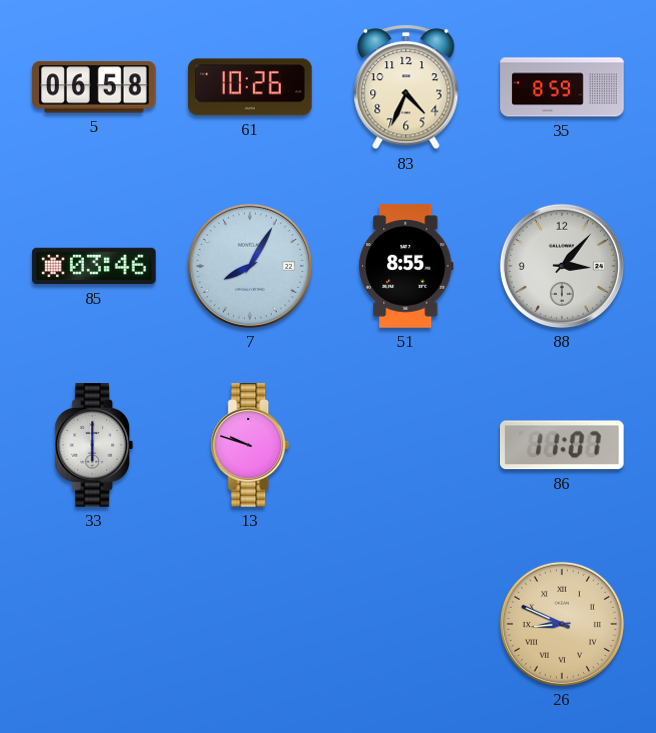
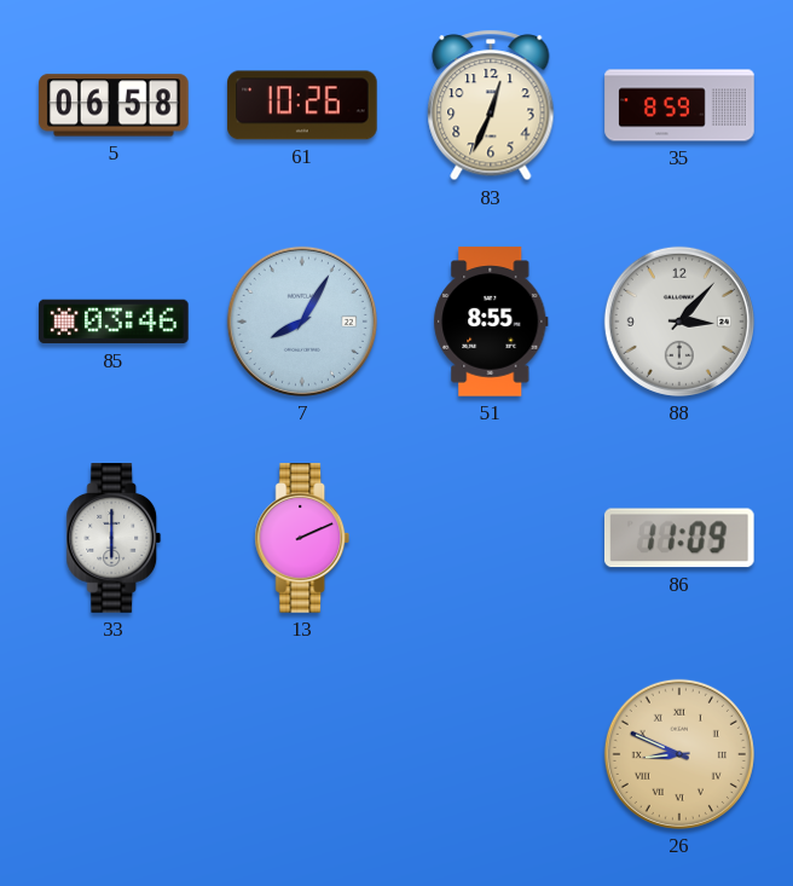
83: 4:34 -> 12:34
13: 9:48 -> 2:11
86: 11:07 -> 11:09
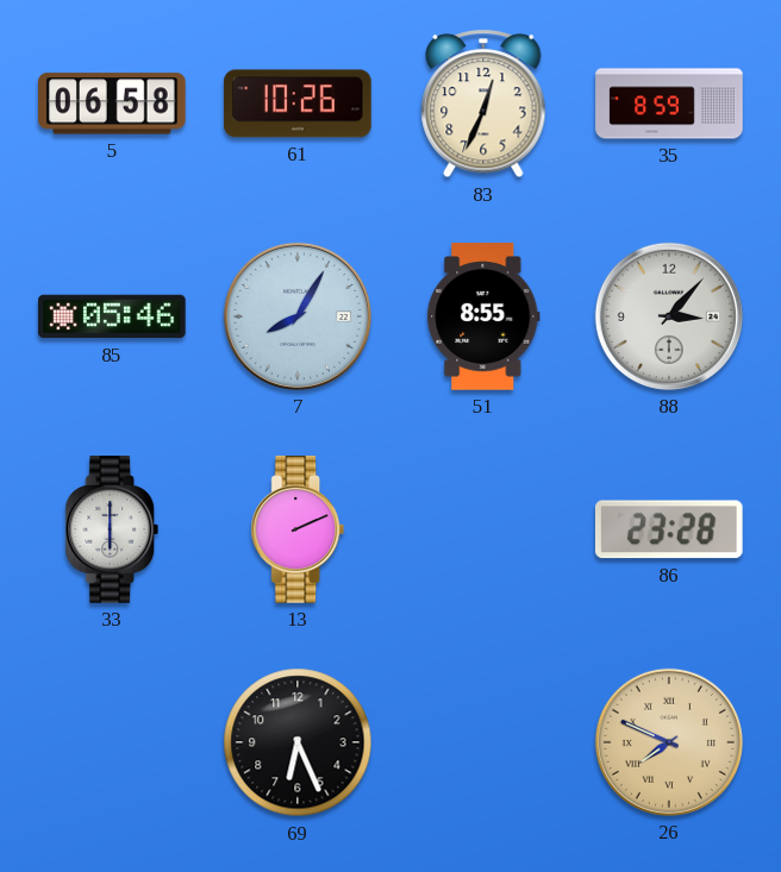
85: 03:46 -> 05:46
86: 11:09 -> 23:28
69: none -> 6:26
26: 8:49 -> 7:49
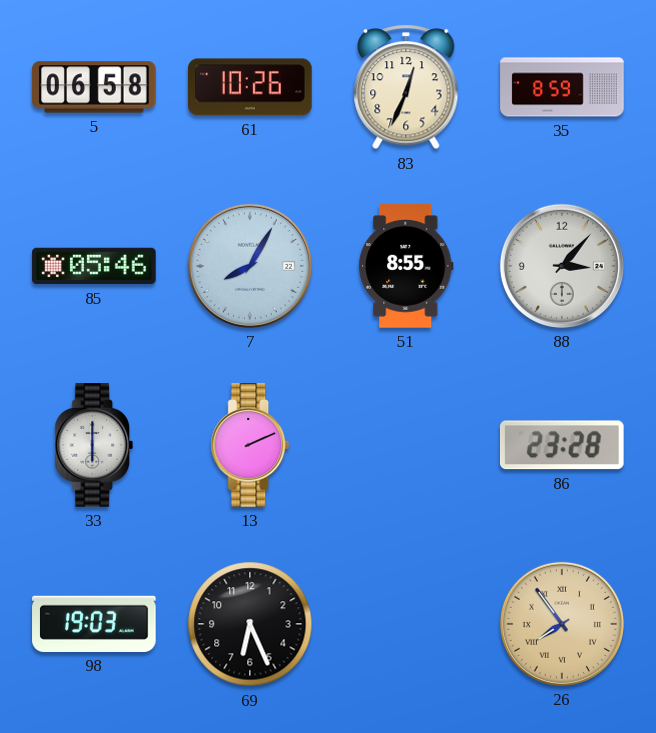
98: none -> 19:03
26: 7:49 -> 7:54
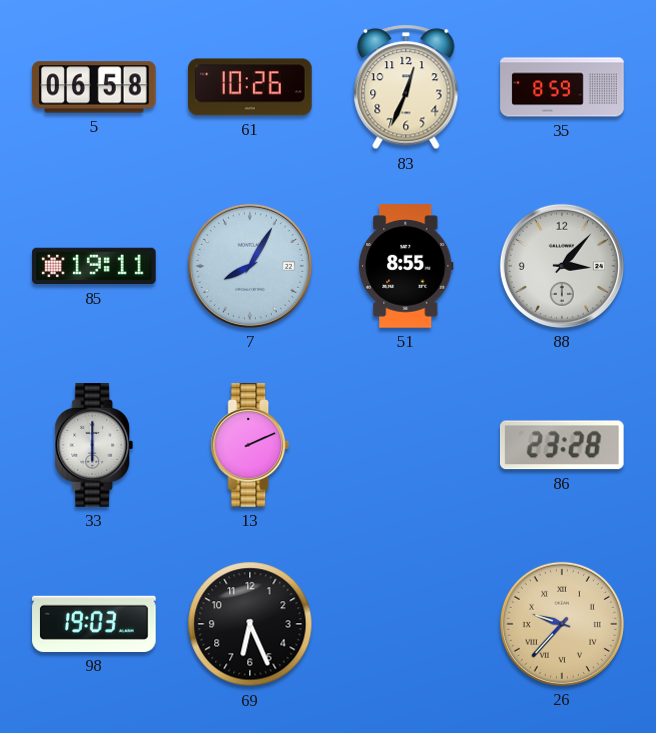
85: 05:46 -> 19:11
26: 7:54 -> 9:37
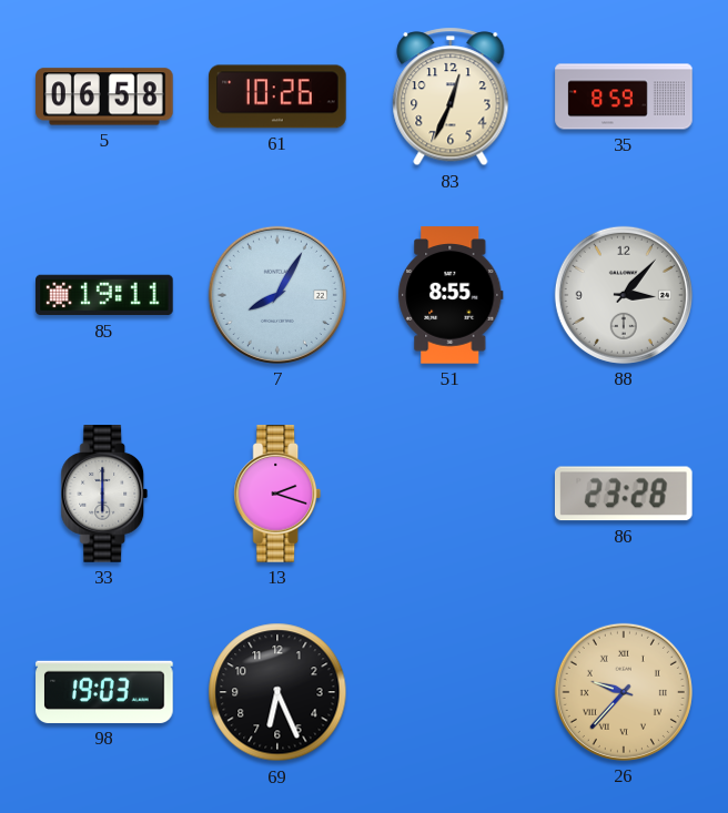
13: 2:11 -> 2:18
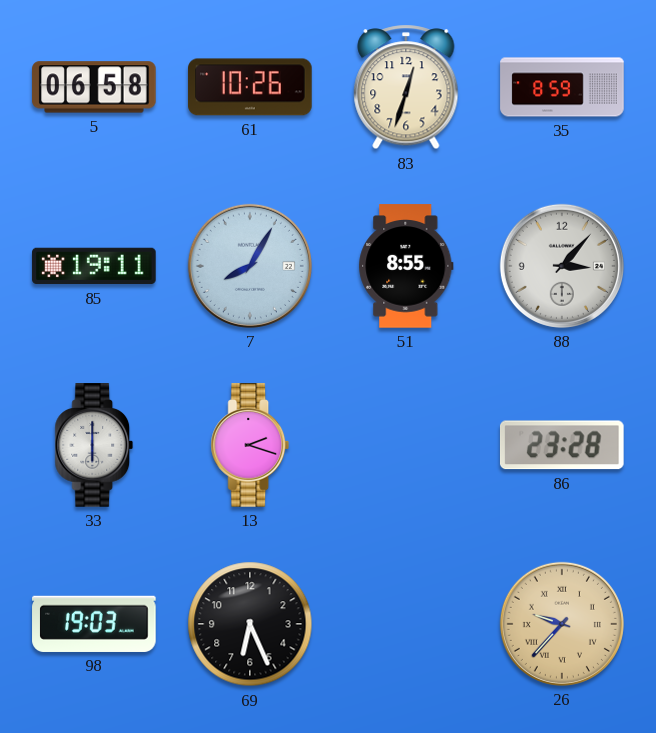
83: 12:34 -> 12:33
